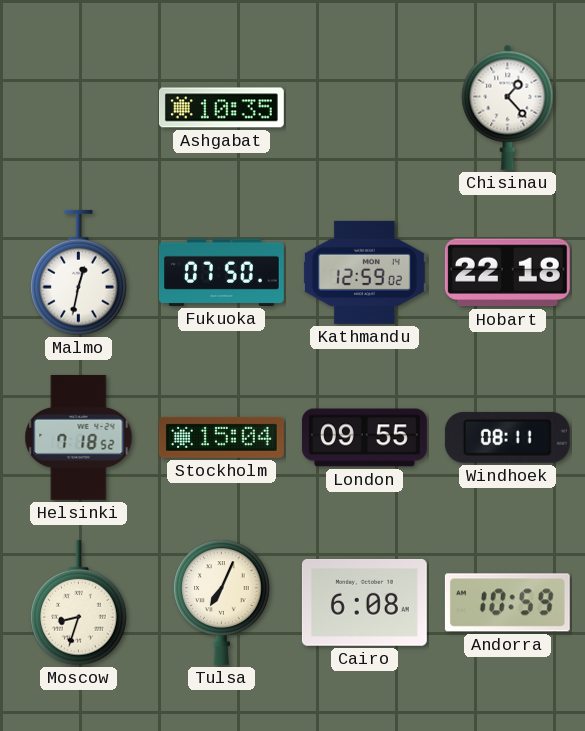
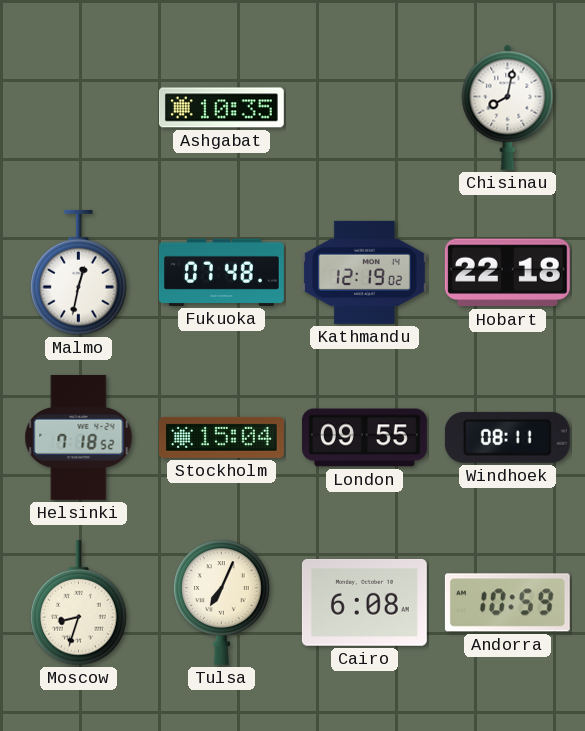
Chisinau: 1:23 -> 8:02
Fukuoka: 07:50 -> 07:48
Kathmandu: 12:59 -> 12:19
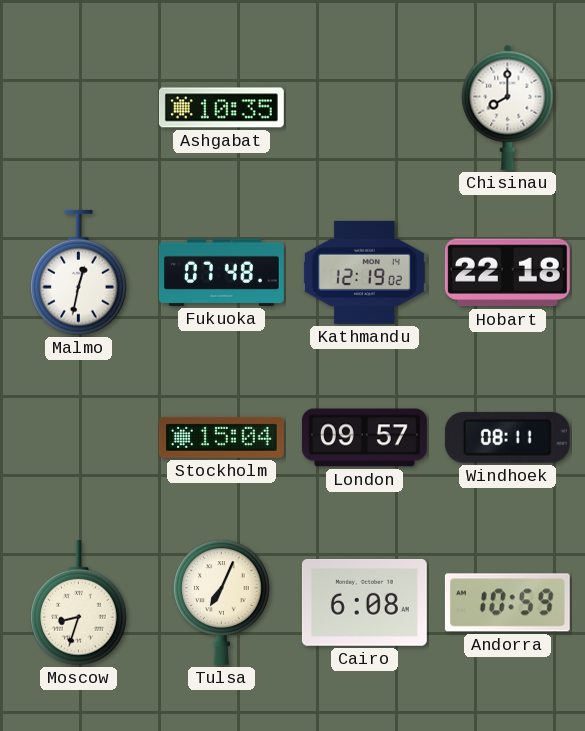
Chisinau: 8:02 -> 8:00
Helsinki: 7:18 -> none
London: 09:55 -> 09:57
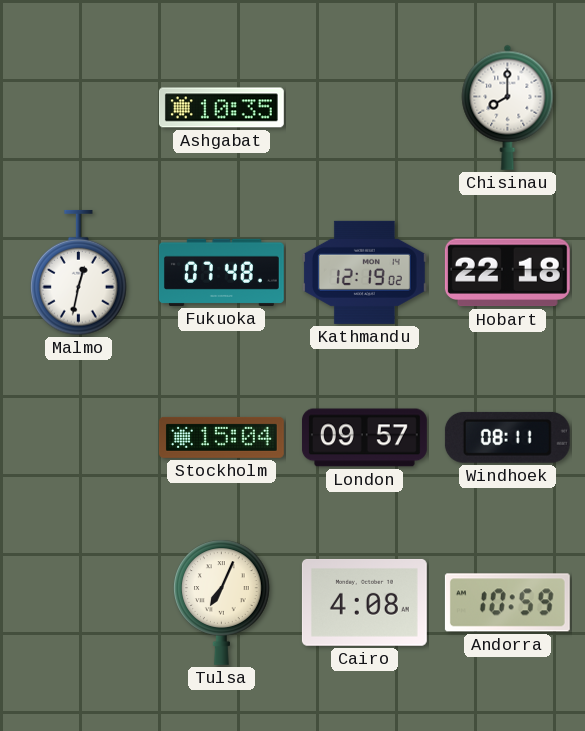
Moscow: 8:33 -> none
Cairo: 6:08 -> 4:08
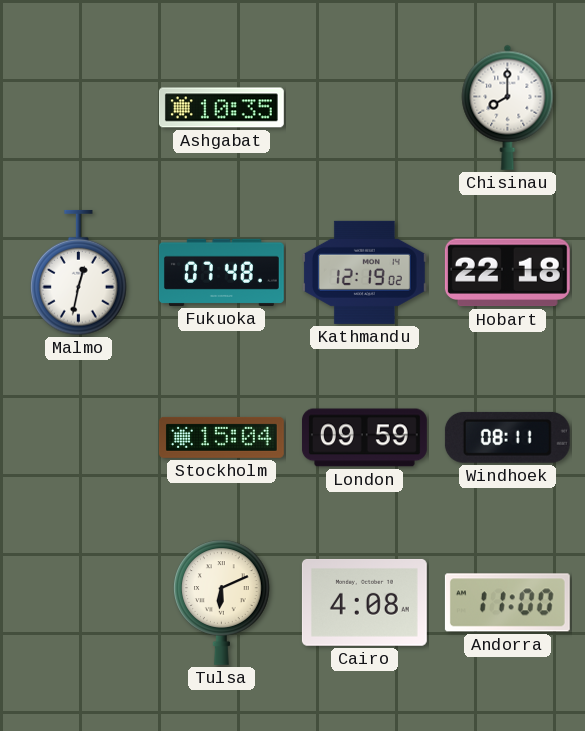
London: 09:57 -> 09:59
Tulsa: 7:04 -> 6:11
Andorra: 10:59 -> 11:00
